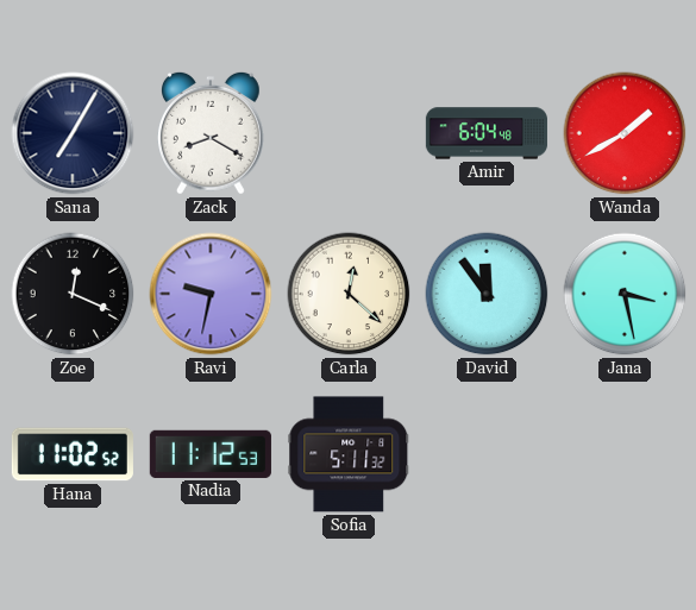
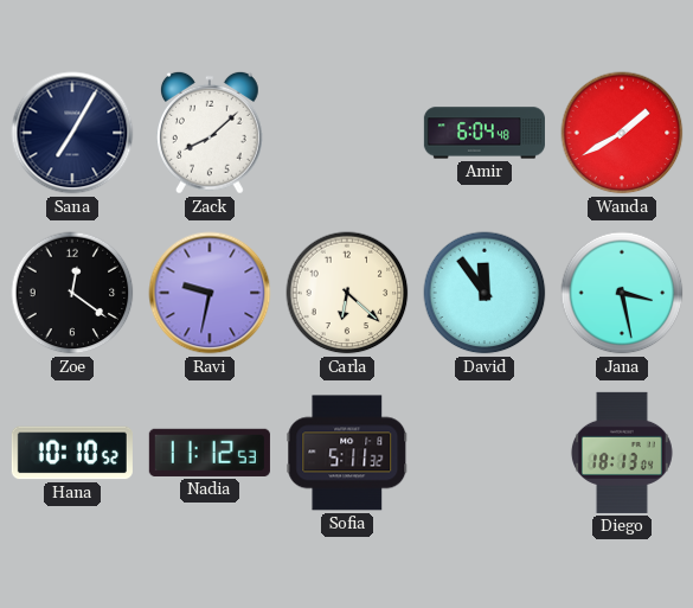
Zack: 8:20 -> 8:08
Zoe: 12:19 -> 12:21
Carla: 12:22 -> 6:22
Hana: 11:02 -> 10:10
Diego: none -> 18:13
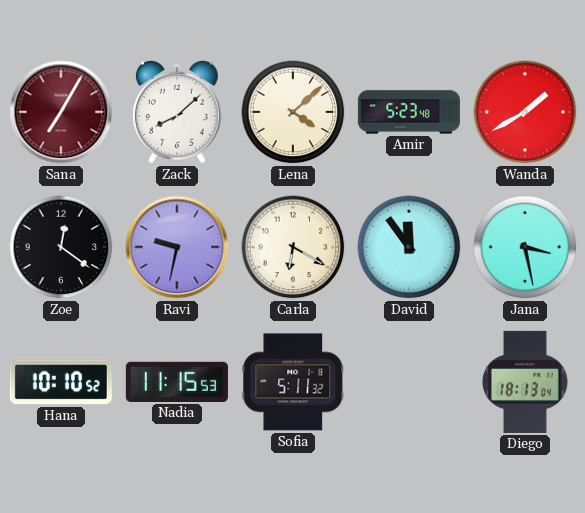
Sana dial: navy -> burgundy
Lena: none -> 4:08
Amir: 6:04 -> 5:23
Carla: 6:22 -> 6:20
Nadia: 11:12 -> 11:15
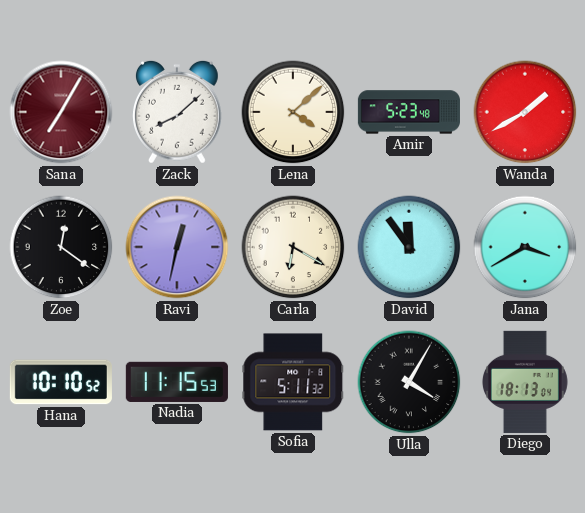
Ravi: 9:32 -> 12:32
Jana: 3:28 -> 3:40
Ulla: none -> 4:05
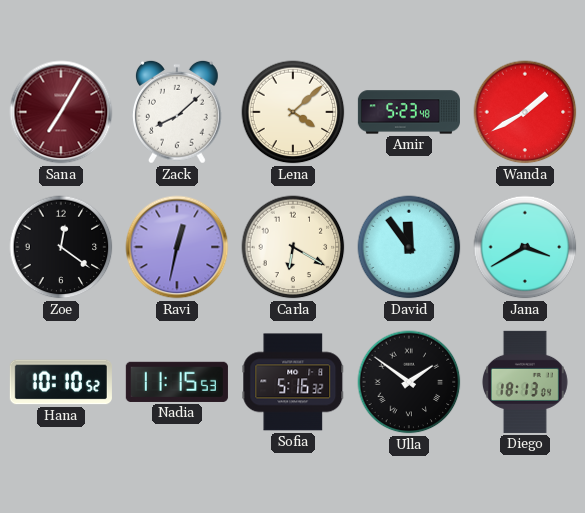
Sofia: 5:11 -> 5:16
Ulla: 4:05 -> 1:51
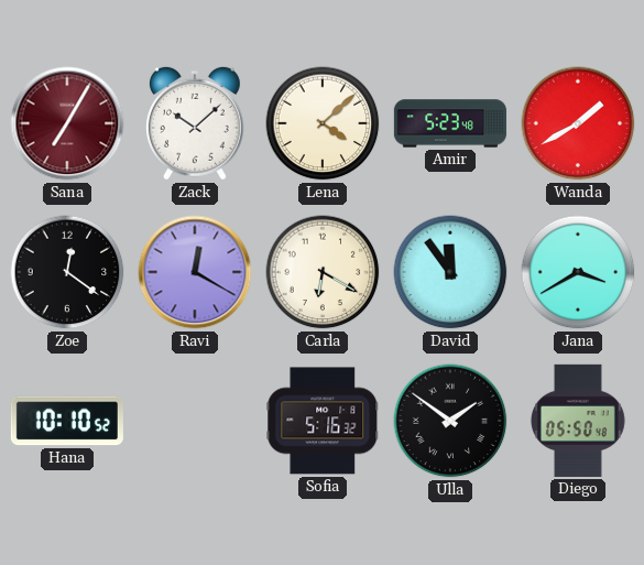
Zack: 8:08 -> 10:08
Ravi: 12:32 -> 12:20
Nadia: 11:15 -> none
Diego: 18:13 -> 05:50
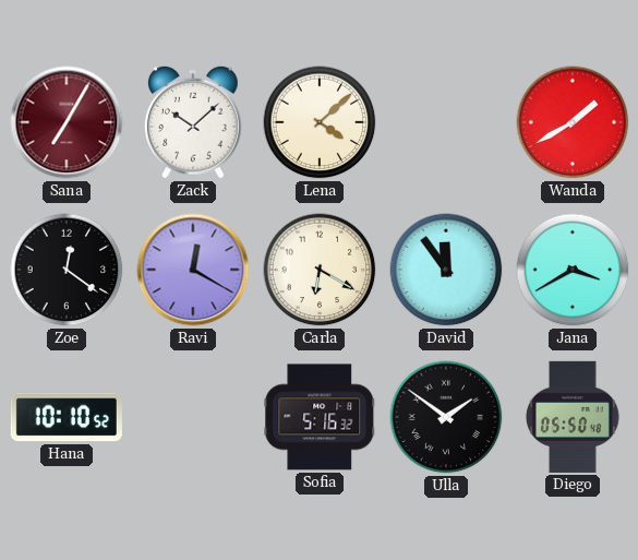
Amir: 5:23 -> none
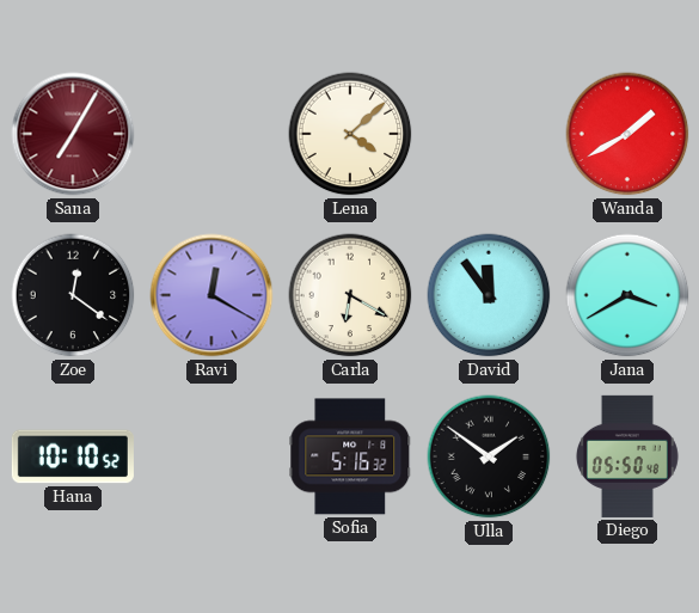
Zack: 10:08 -> none
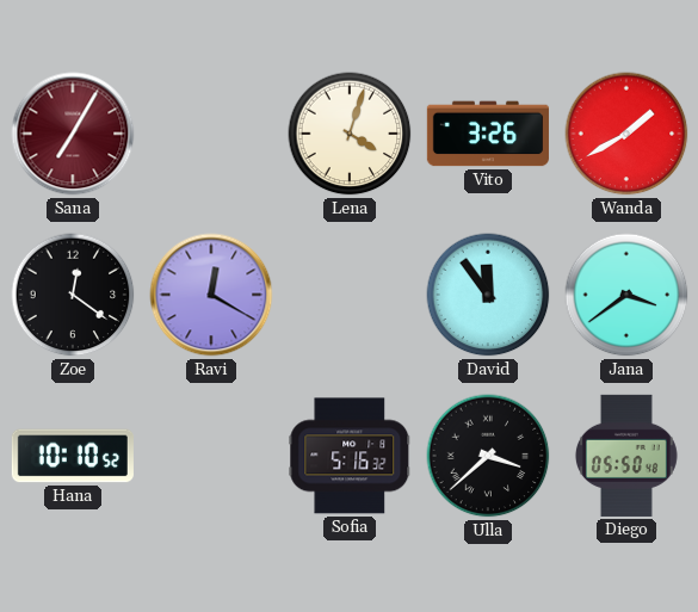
Lena: 4:08 -> 4:03
Vito: none -> 3:26
Carla: 6:20 -> none
Jana: 3:40 -> 3:39
Ulla: 1:51 -> 3:38
